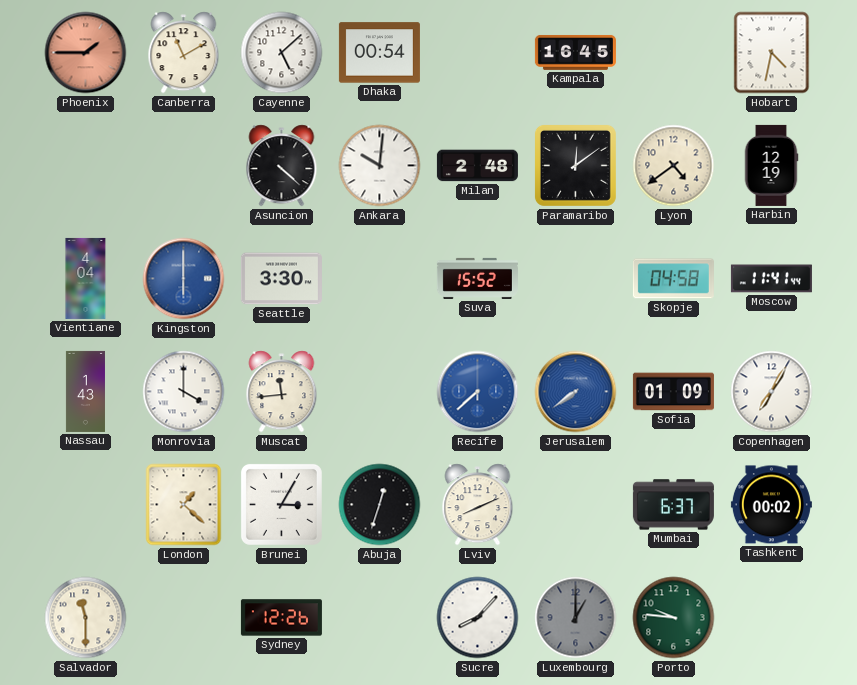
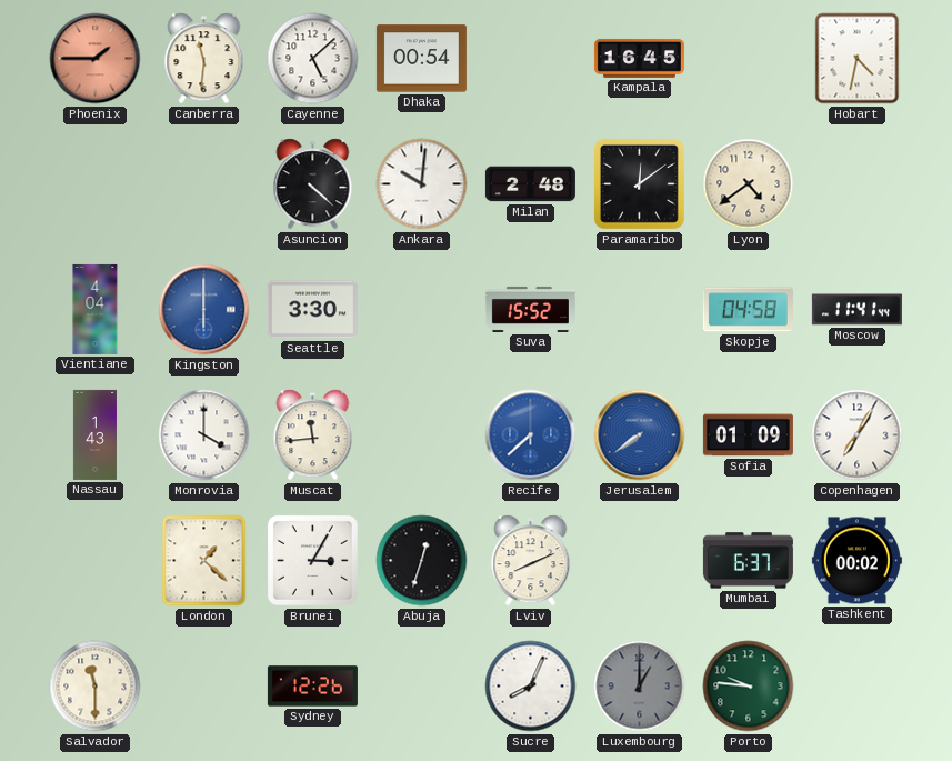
Canberra: 11:10 -> 11:31
Harbin: 12:19 -> none
Sucre: 8:07 -> 8:04
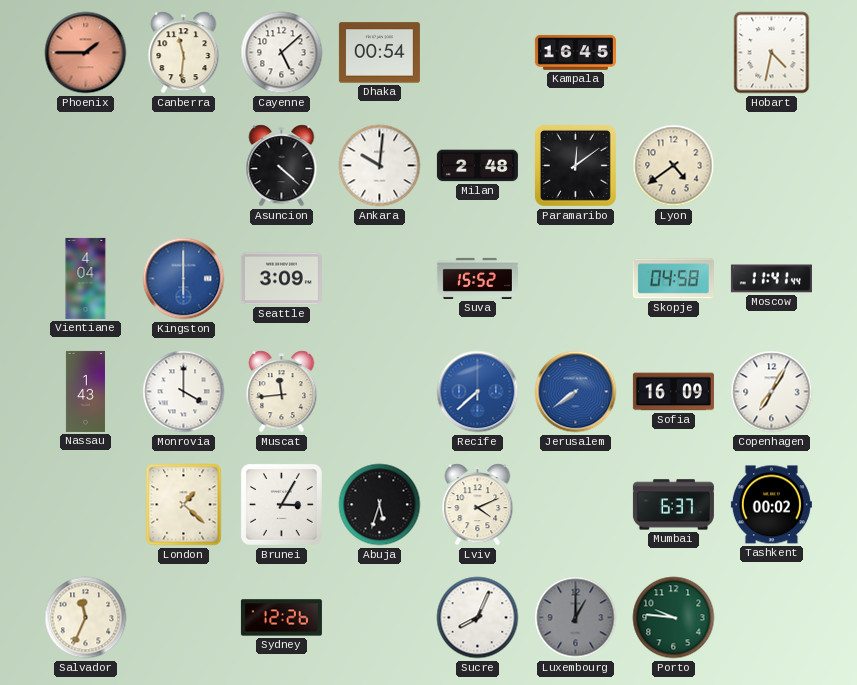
Seattle: 3:30 -> 3:09
Sofia: 01:09 -> 16:09
Abuja: 12:33 -> 5:33
Lviv: 8:11 -> 4:11
Salvador: 11:30 -> 11:34
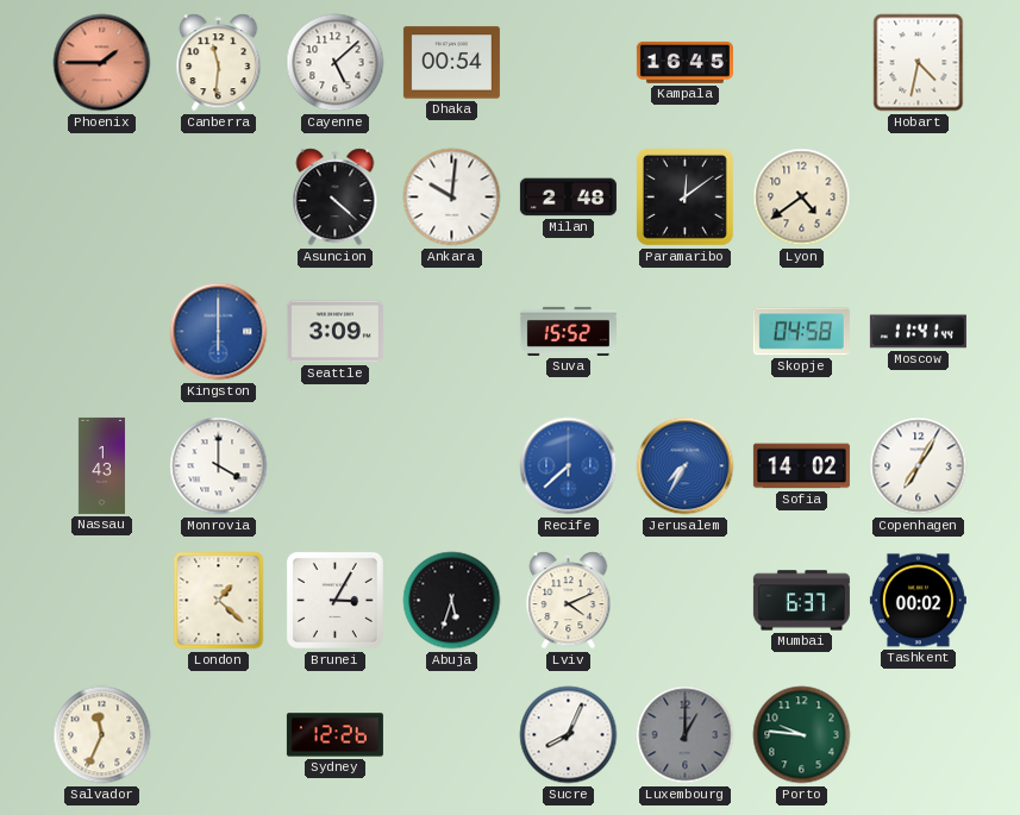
Vientiane: 4:04 -> none
Muscat: 11:44 -> none
Jerusalem: 7:39 -> 7:35
Sofia: 16:09 -> 14:02
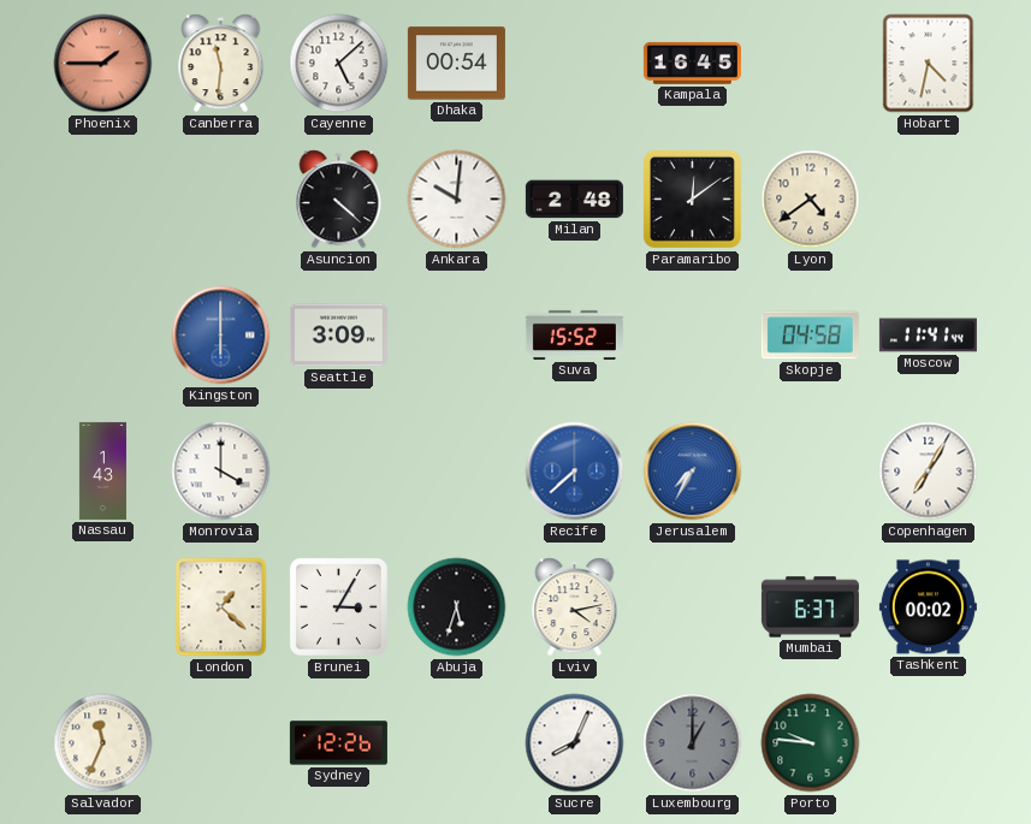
Sofia: 14:02 -> none
Lviv: 4:11 -> 4:13
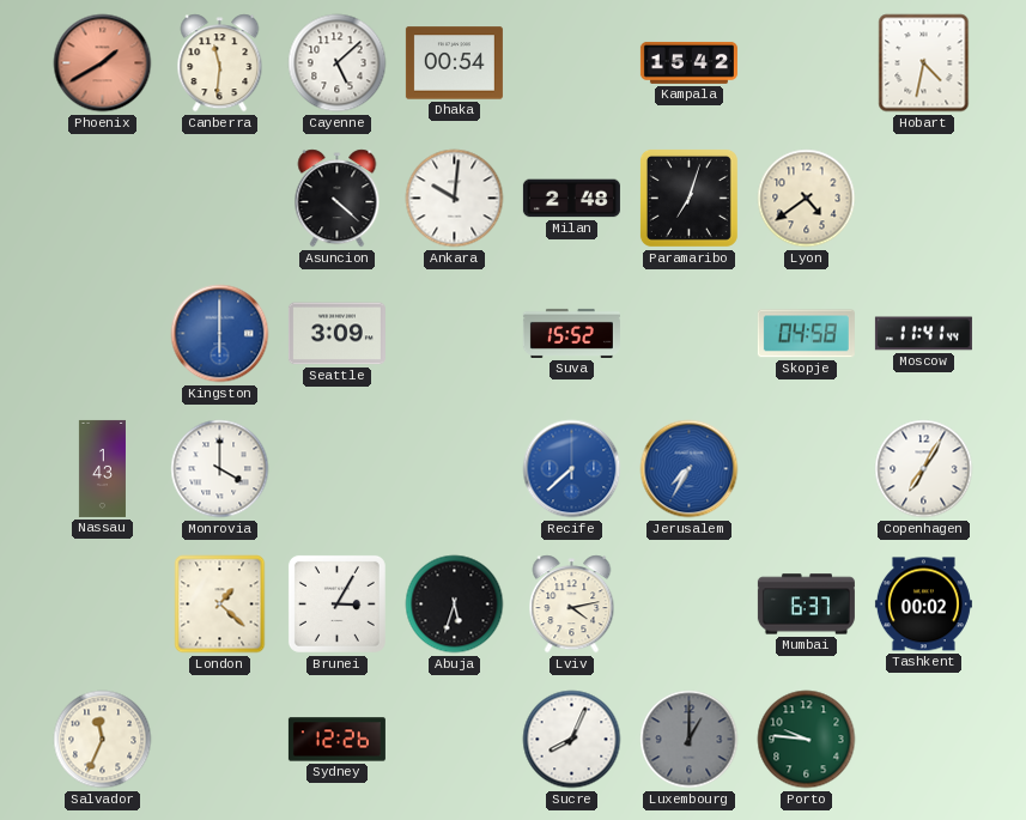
Phoenix: 1:45 -> 1:40
Kampala: 16:45 -> 15:42
Paramaribo: 12:09 -> 7:03
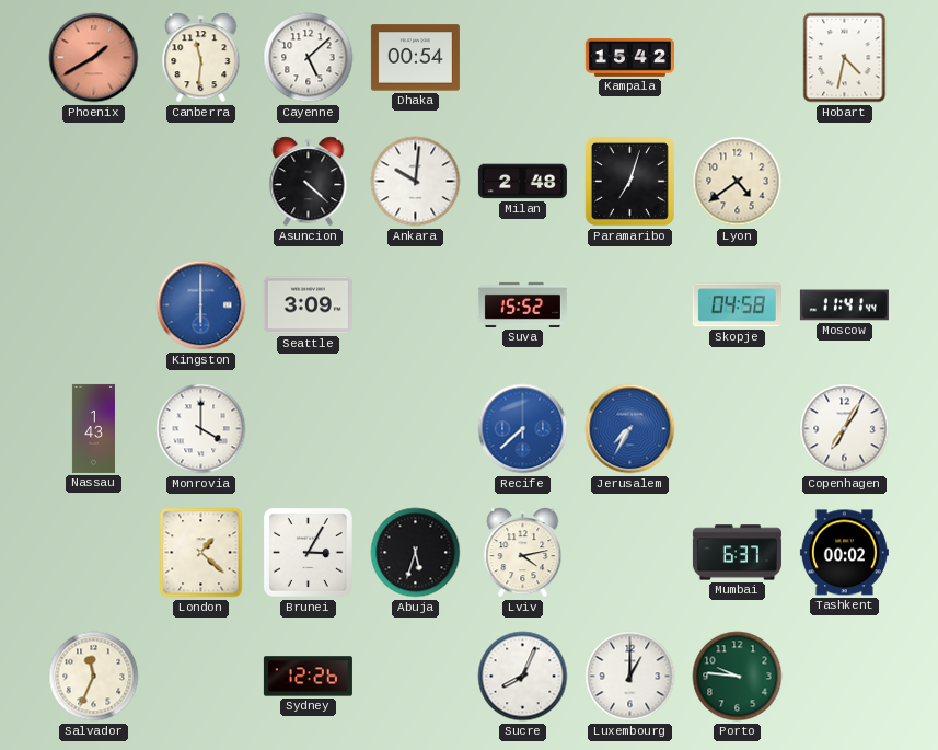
Luxembourg dial: grey -> white
